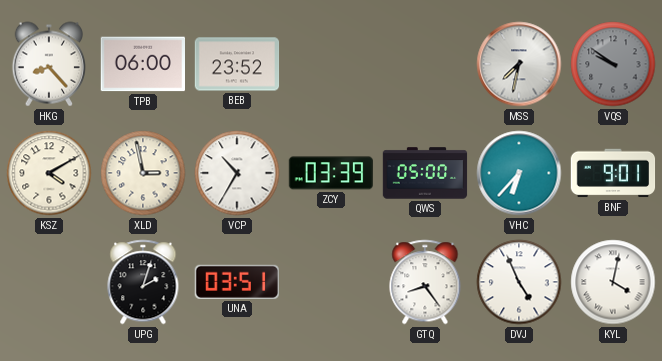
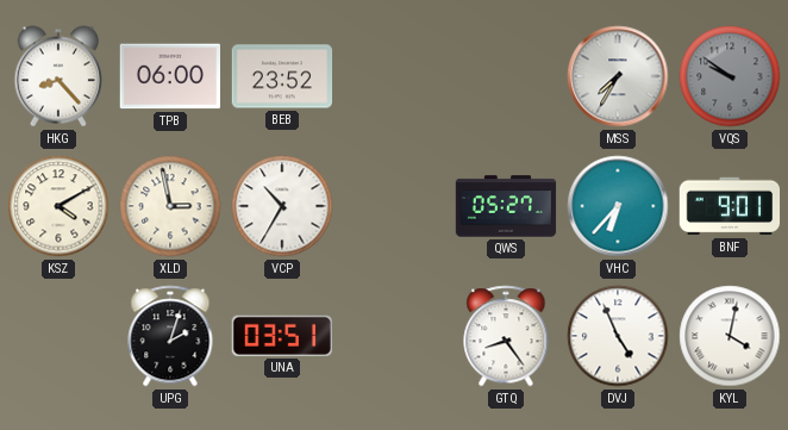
MSS: 7:32 -> 7:35
ZCY: 03:39 -> none
QWS: 05:00 -> 05:27
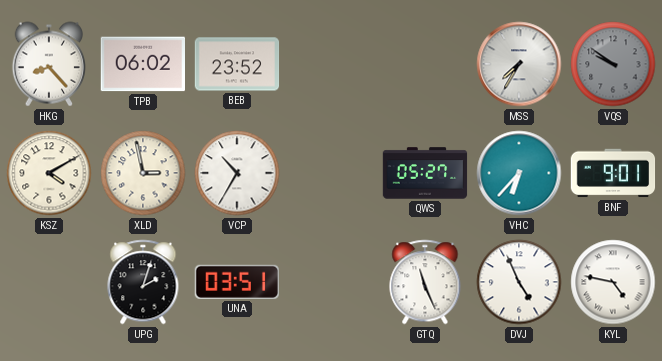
TPB: 06:00 -> 06:02
GTQ: 8:24 -> 11:26
KYL: 4:02 -> 4:47
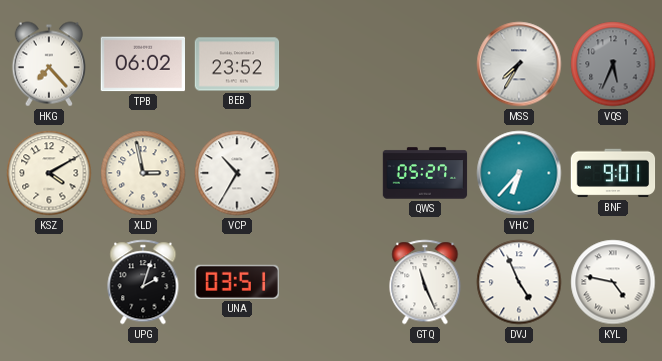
HKG: 8:23 -> 7:23
VQS: 9:51 -> 5:34
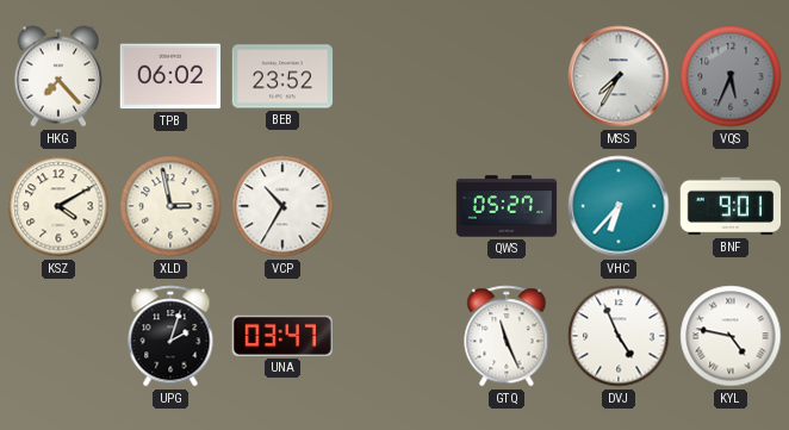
UNA: 03:51 -> 03:47
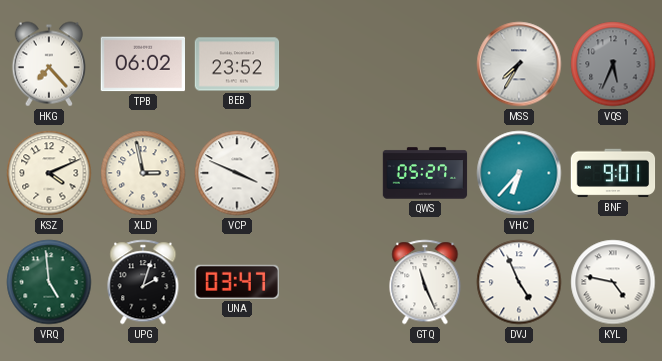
KSZ: 4:10 -> 4:11
VCP: 10:35 -> 3:49
VRQ: none -> 4:59
